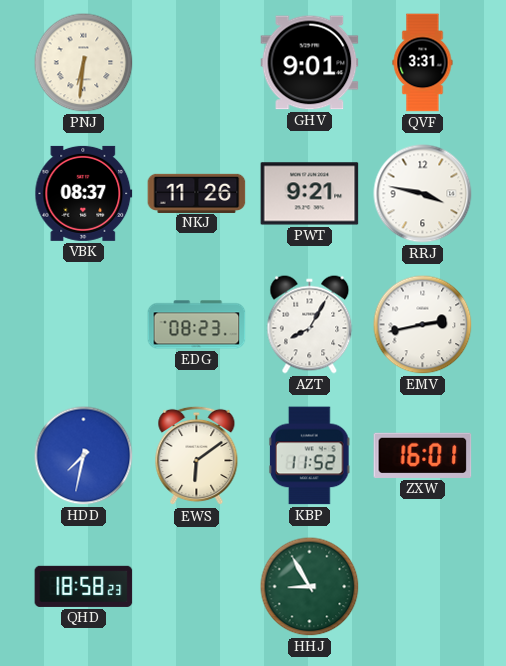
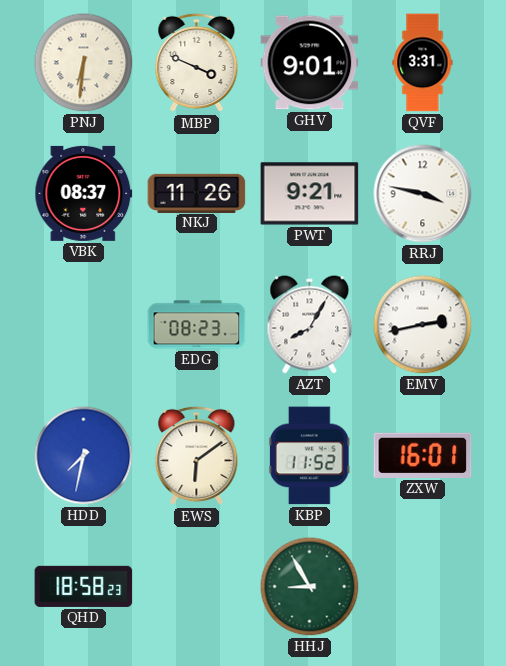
MBP: none -> 3:49
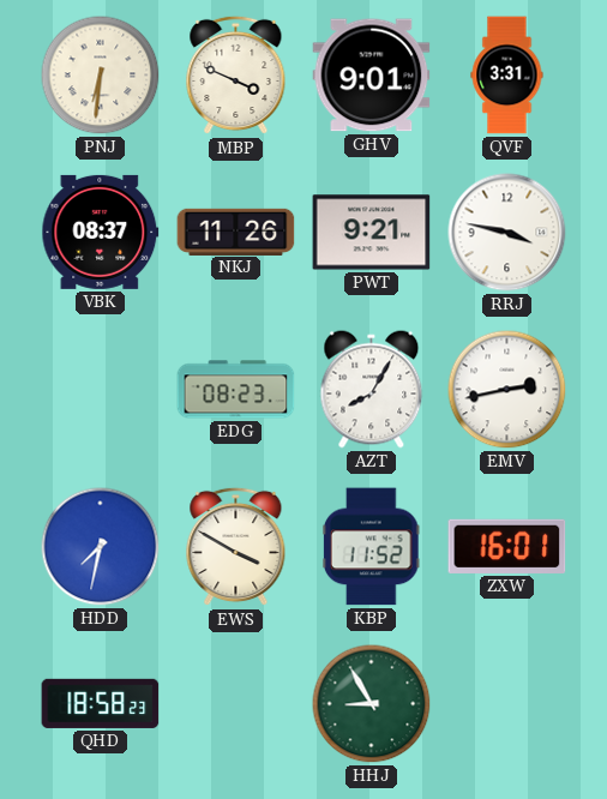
EWS: 6:09 -> 3:50
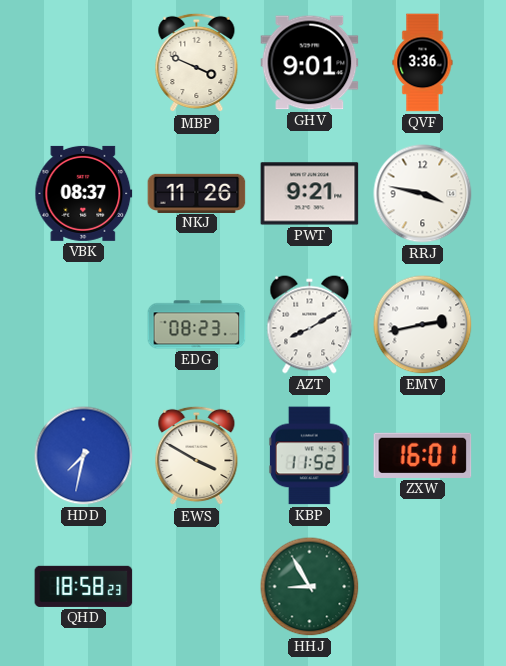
PNJ: 6:31 -> none
QVF: 3:31 -> 3:36
AZT: 8:05 -> 8:10
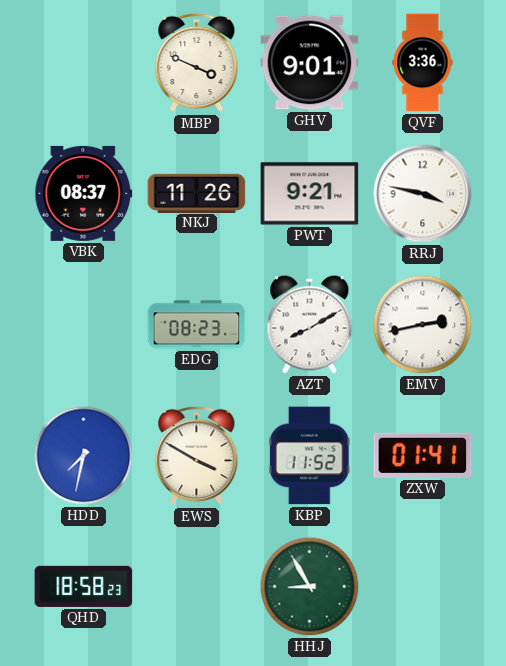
ZXW: 16:01 -> 01:41
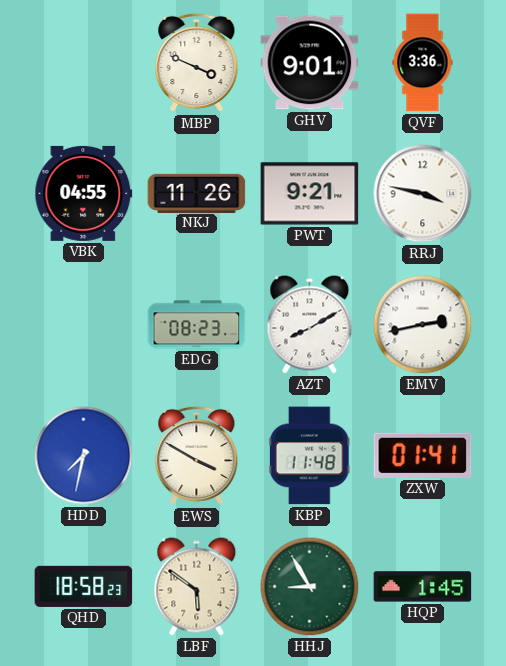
VBK: 08:37 -> 04:55
KBP: 11:52 -> 11:48
LBF: none -> 5:51
HQP: none -> 1:45
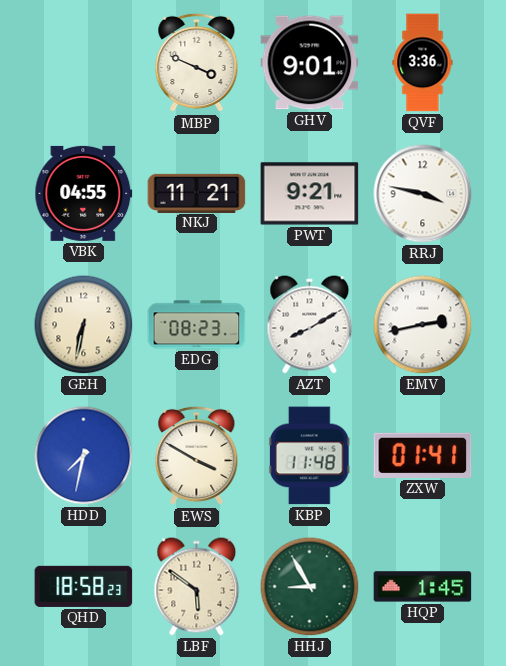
NKJ: 11:26 -> 11:21
GEH: none -> 6:32
